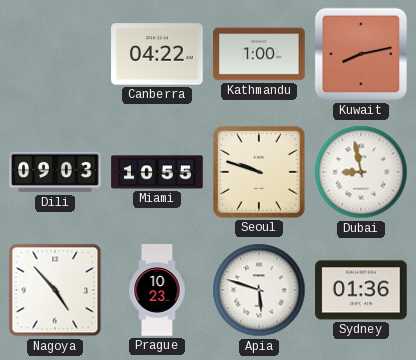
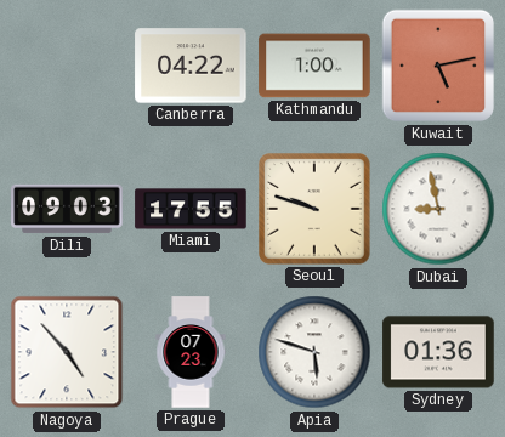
Kuwait: 8:13 -> 5:13
Miami: 10:55 -> 17:55
Prague: 10:23 -> 07:23
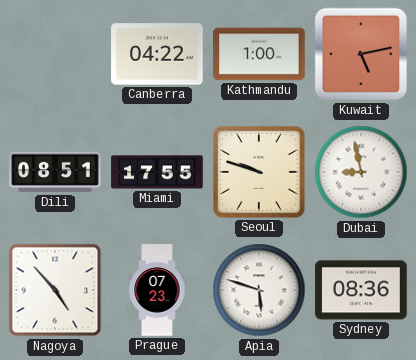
Dili: 09:03 -> 08:51
Sydney: 01:36 -> 08:36
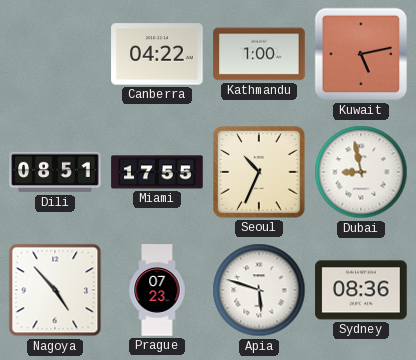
Seoul: 9:48 -> 10:34
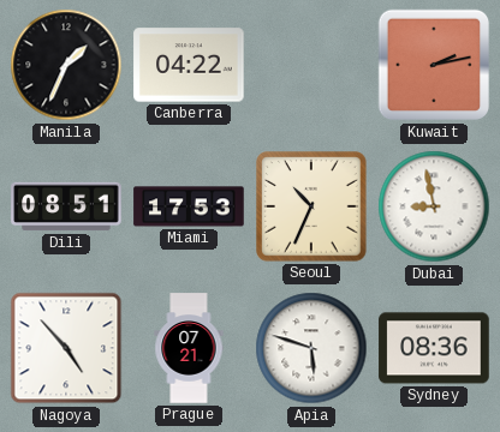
Manila: none -> 1:34
Kathmandu: 1:00 -> none
Kuwait: 5:13 -> 2:13
Miami: 17:55 -> 17:53
Prague: 07:23 -> 07:21
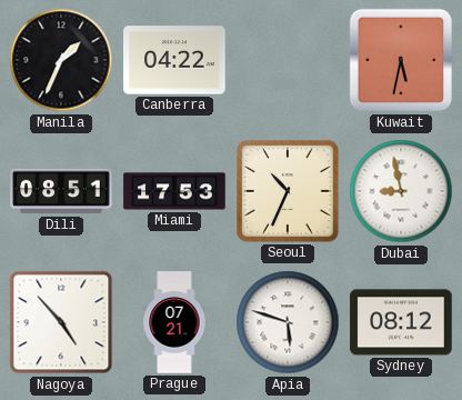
Kuwait: 2:13 -> 5:32
Sydney: 08:36 -> 08:12
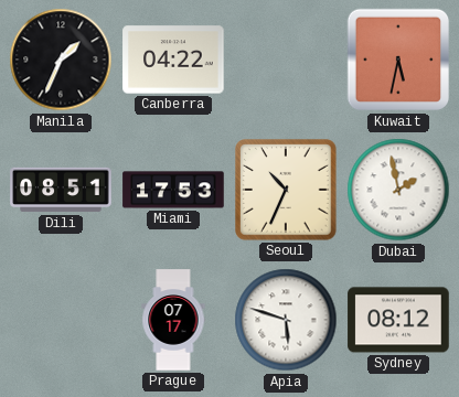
Dubai: 8:58 -> 1:58
Nagoya: 4:53 -> none
Prague: 07:21 -> 07:17
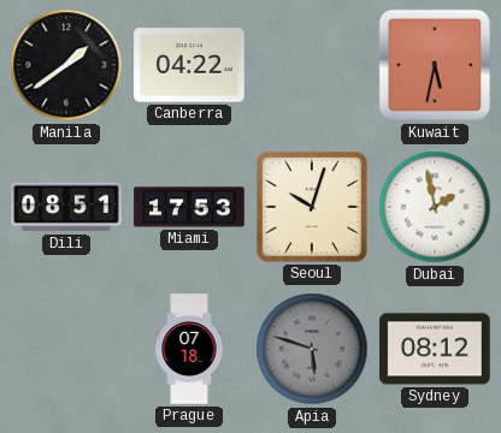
Manila: 1:34 -> 1:39
Seoul: 10:34 -> 10:03
Prague: 07:17 -> 07:18
Apia dial: white -> grey
